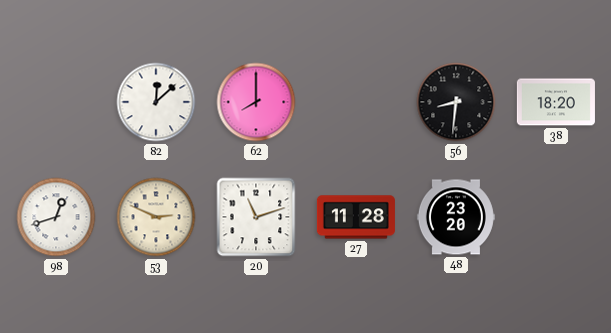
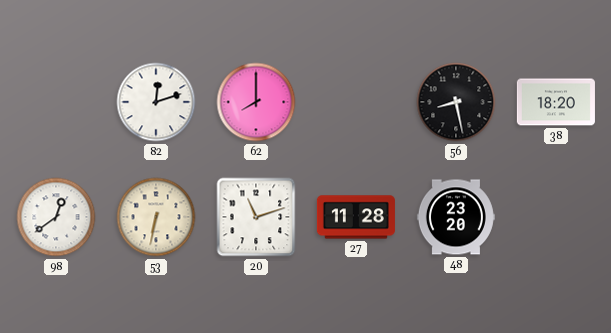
82: 12:08 -> 12:12
56: 8:31 -> 8:28
98: 12:42 -> 12:39
53: 2:49 -> 6:32
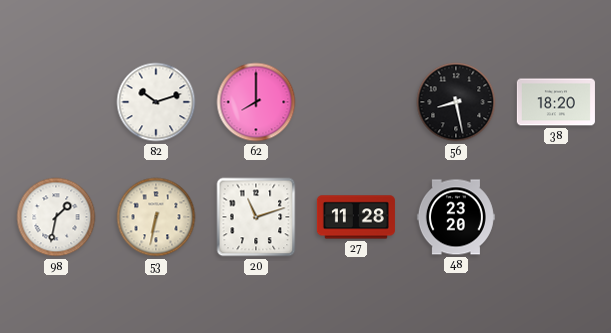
82: 12:12 -> 10:12
98: 12:39 -> 1:32
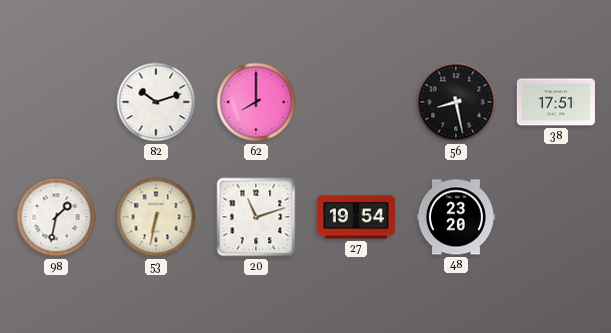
38: 18:20 -> 17:51
27: 11:28 -> 19:54
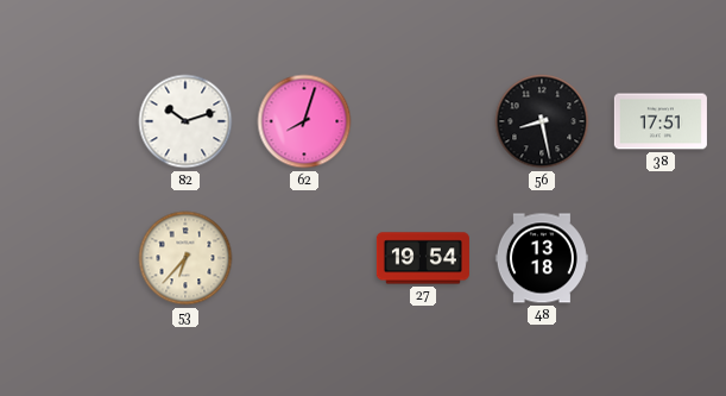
62: 8:00 -> 8:03
98: 1:32 -> none
53: 6:32 -> 6:37
20: 11:12 -> none
48: 23:20 -> 13:18
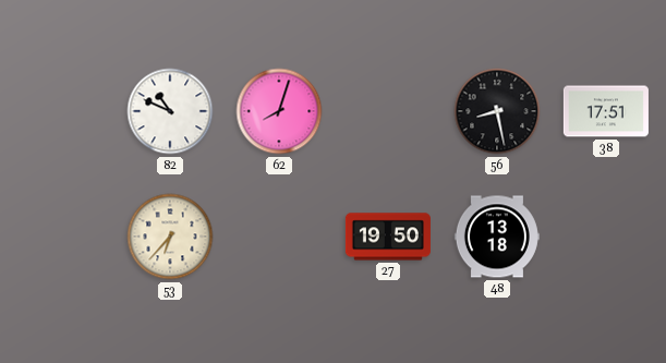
82: 10:12 -> 10:49
27: 19:54 -> 19:50
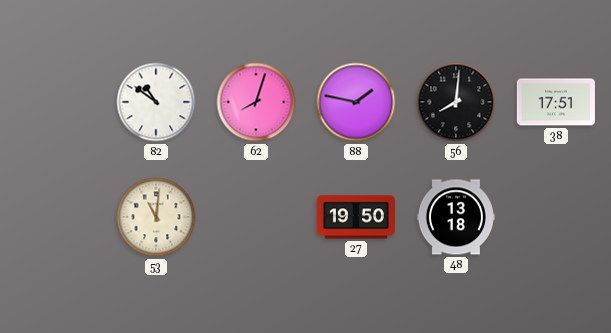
82: 10:49 -> 10:51
88: none -> 1:47
56: 8:28 -> 8:01
53: 6:37 -> 11:01
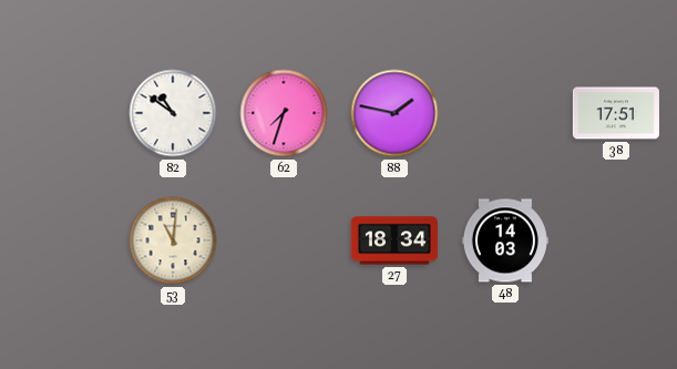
62: 8:03 -> 7:33
56: 8:01 -> none
27: 19:50 -> 18:34
48: 13:18 -> 14:03
